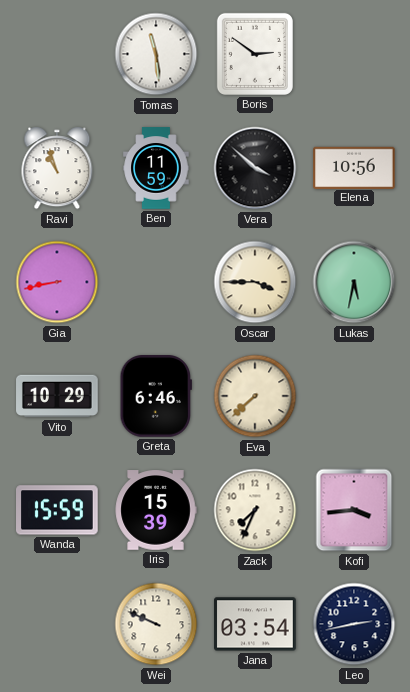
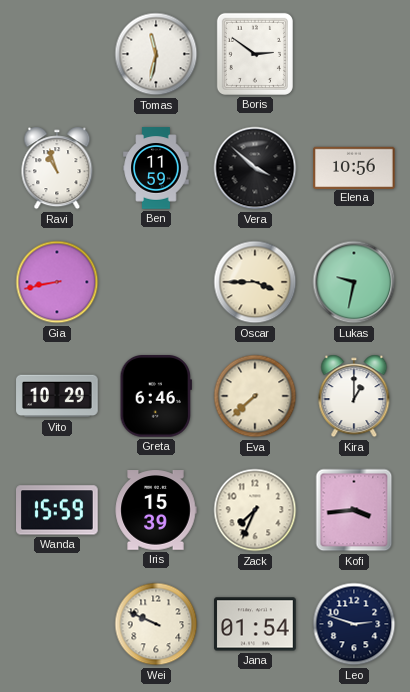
Tomas: 11:29 -> 11:32
Lukas: 5:32 -> 9:32
Kira: none -> 1:00
Jana: 03:54 -> 01:54
Leo: 2:43 -> 2:48
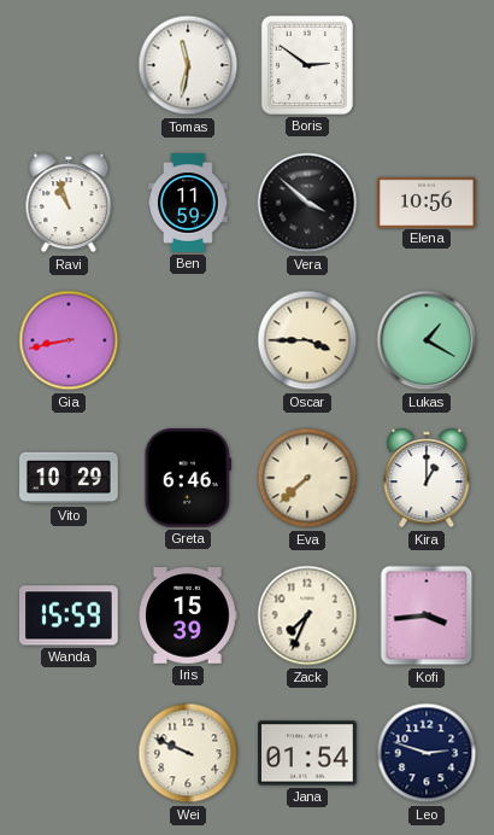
Lukas: 9:32 -> 1:20
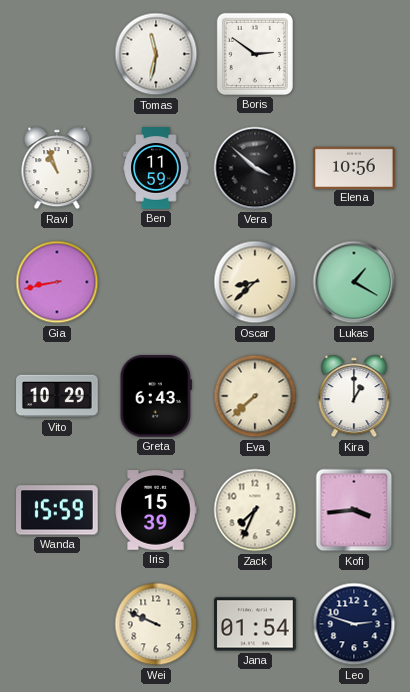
Oscar: 3:45 -> 8:38
Greta: 6:46 -> 6:43
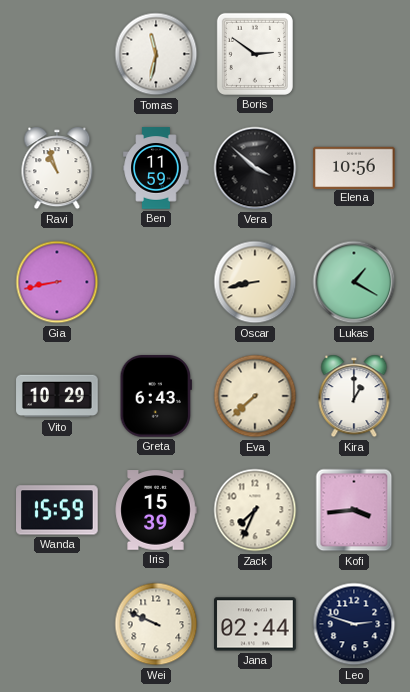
Oscar: 8:38 -> 8:43
Jana: 01:54 -> 02:44
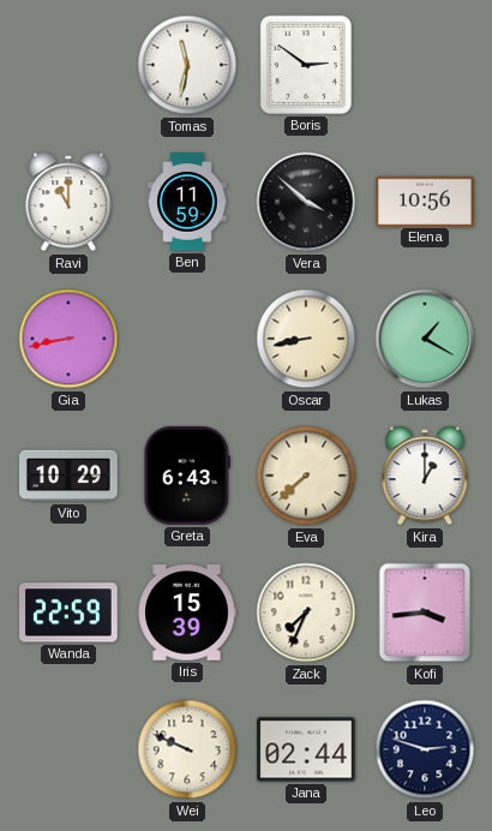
Ravi: 10:57 -> 11:00
Wanda: 15:59 -> 22:59
